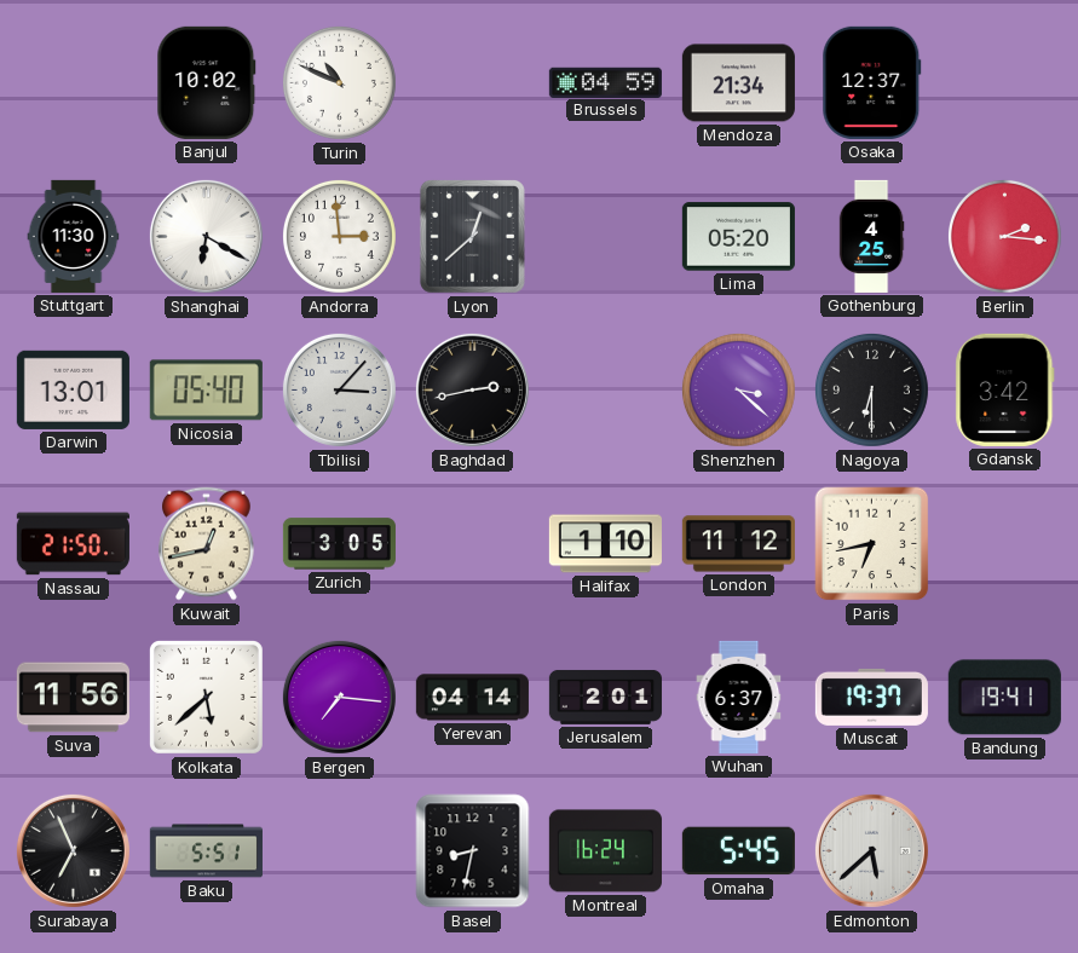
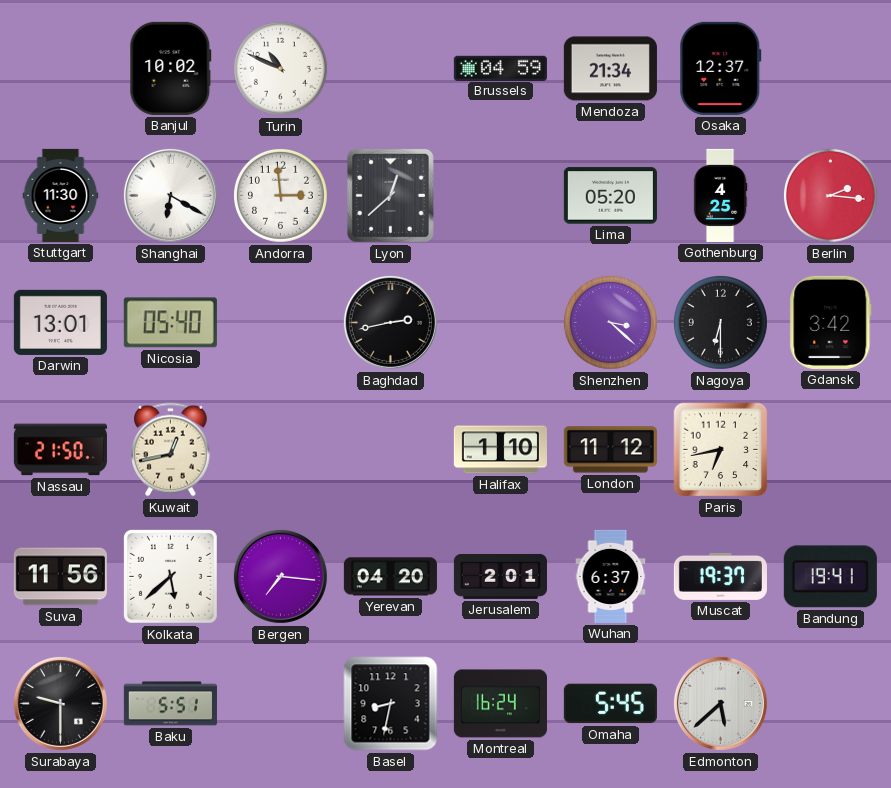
Tbilisi: 3:07 -> none
Zurich: 3:05 -> none
Yerevan: 04:14 -> 04:20
Surabaya: 6:56 -> 9:30
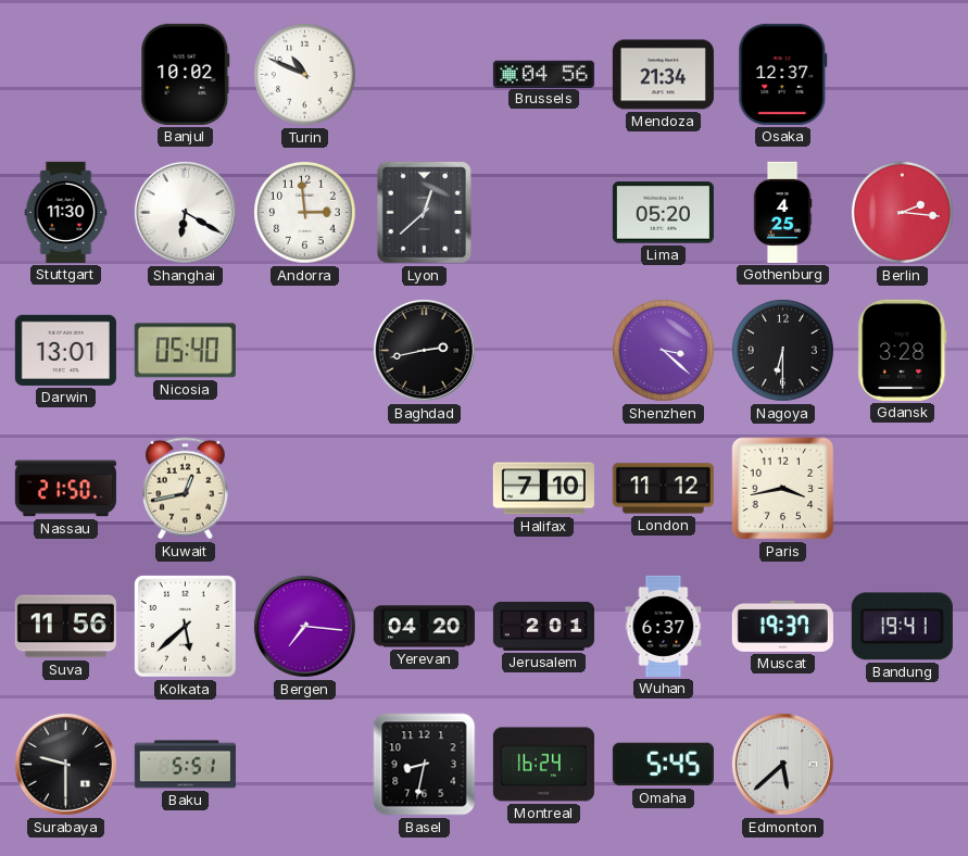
Brussels: 04:59 -> 04:56
Gdansk: 3:42 -> 3:28
Halifax: 1:10 -> 7:10
Paris: 6:43 -> 3:43
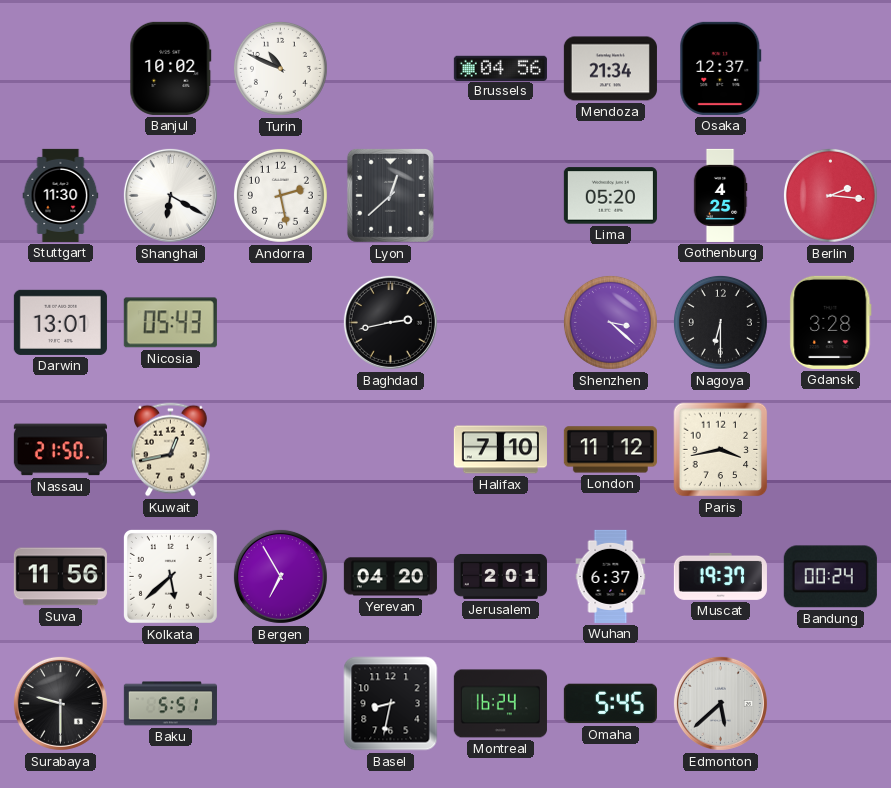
Andorra: 2:59 -> 2:28
Nicosia: 05:40 -> 05:43
Bergen: 7:16 -> 6:55
Bandung: 19:41 -> 00:24
